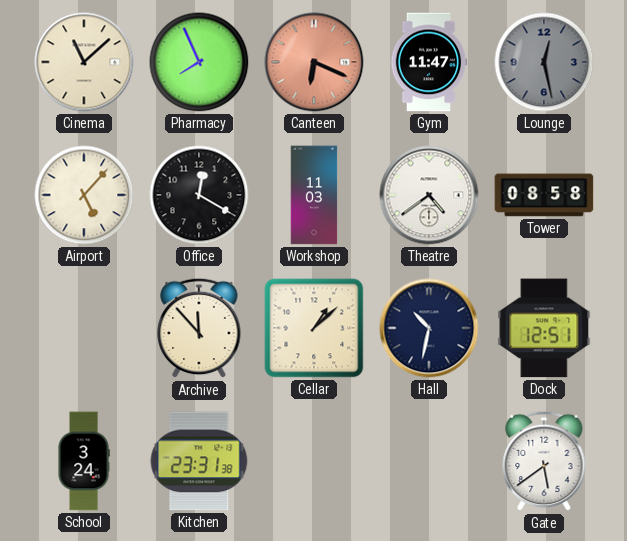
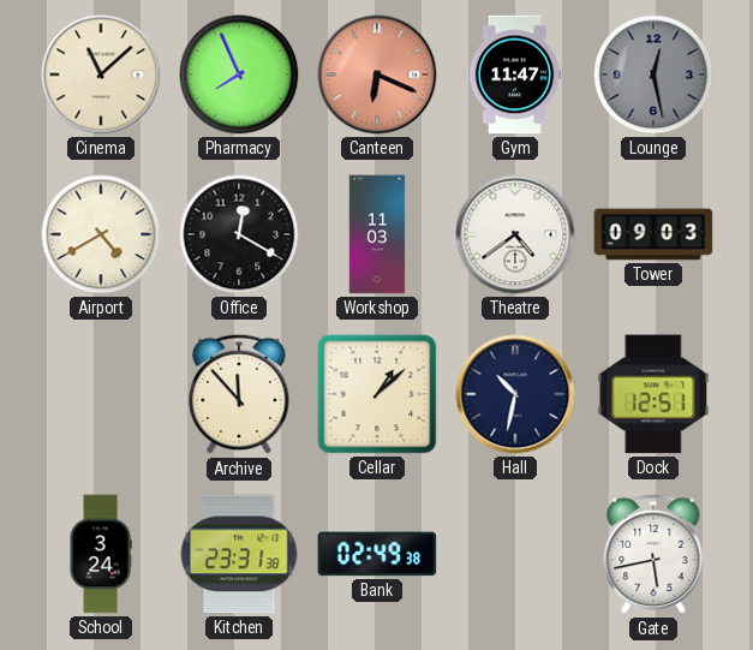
Airport: 5:07 -> 4:40
Tower: 08:58 -> 09:03
Bank: none -> 02:49
Gate: 5:39 -> 5:43
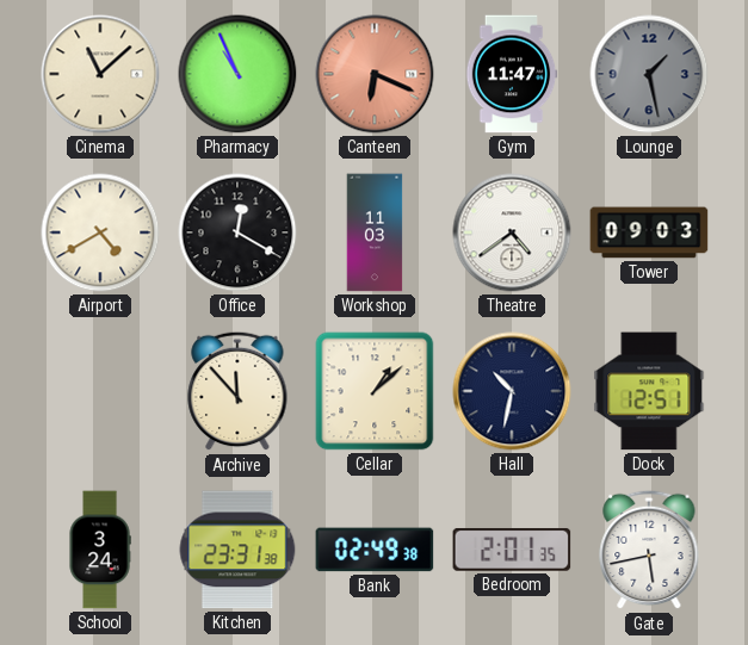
Pharmacy: 7:56 -> 10:56
Lounge: 12:28 -> 1:28
Bedroom: none -> 2:01
